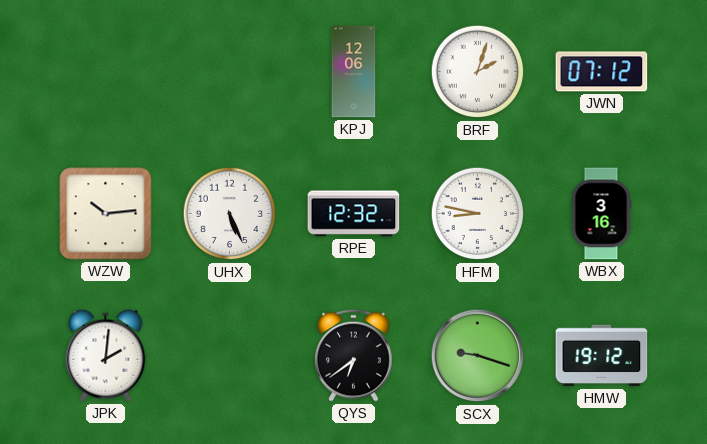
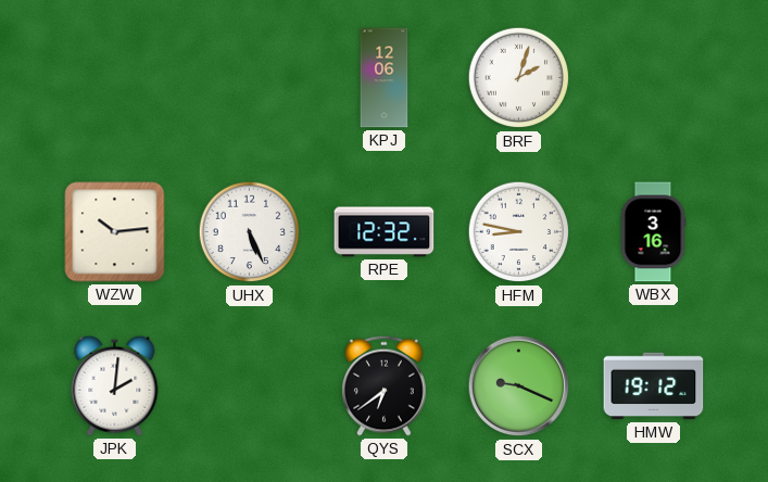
JWN: 07:12 -> none
SCX: 9:18 -> 9:19
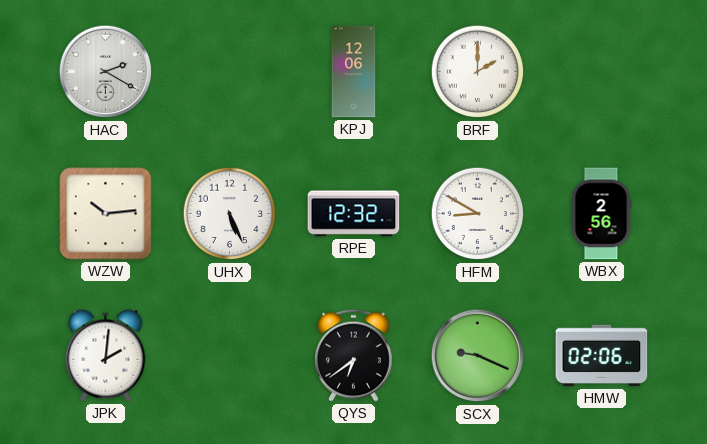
HAC: none -> 2:20
BRF: 2:03 -> 2:00
HFM: 8:47 -> 8:50
WBX: 3:16 -> 2:56
HMW: 19:12 -> 02:06
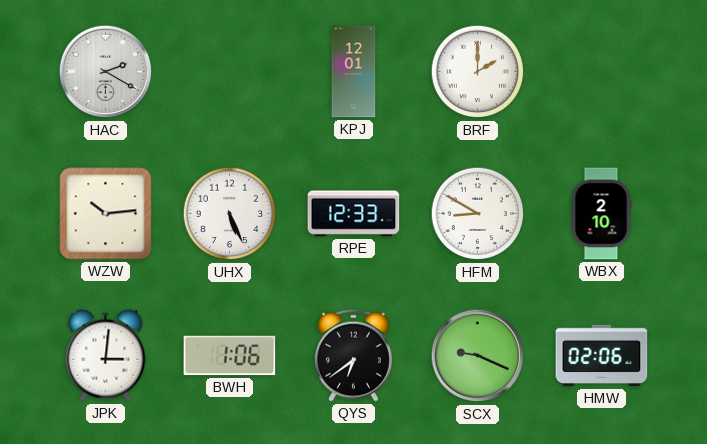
KPJ: 12:06 -> 12:01
RPE: 12:32 -> 12:33
WBX: 2:56 -> 2:10
JPK: 2:01 -> 3:01
BWH: none -> 1:06
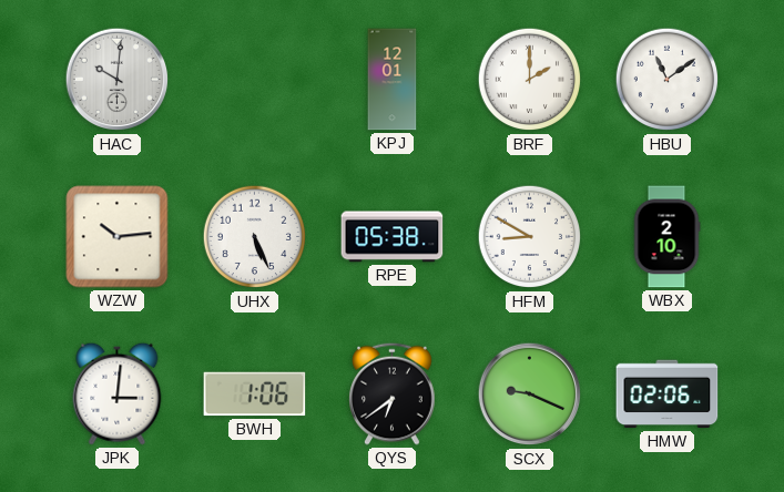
HAC: 2:20 -> 10:01
HBU: none -> 11:09
RPE: 12:33 -> 05:38
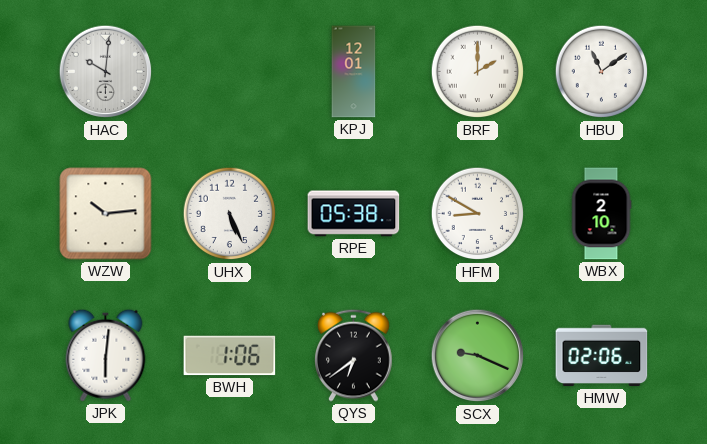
JPK: 3:01 -> 6:01
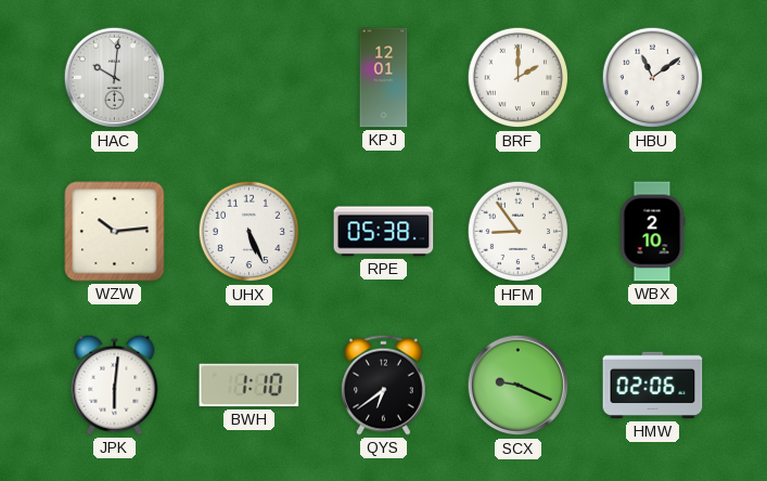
HFM: 8:50 -> 8:54
BWH: 1:06 -> 1:10
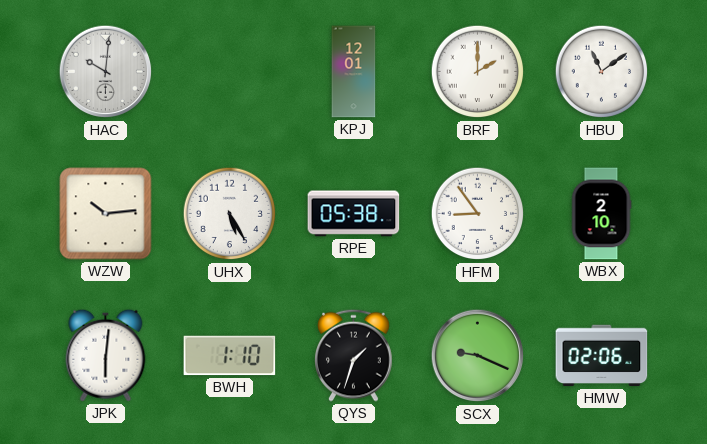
UHX: 5:26 -> 5:25
QYS: 6:39 -> 1:33
